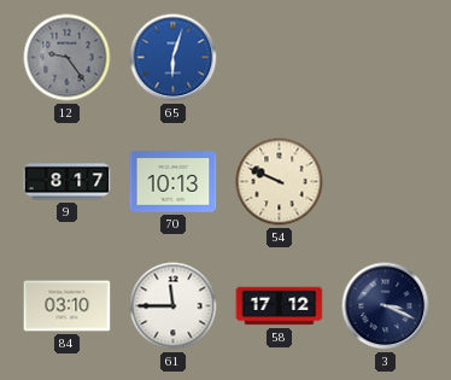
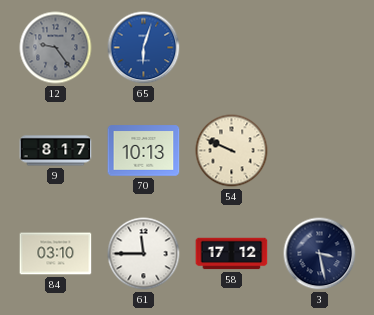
3: 3:19 -> 3:28
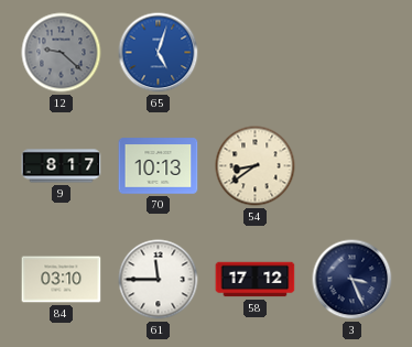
12: 9:24 -> 9:22
65: 6:03 -> 5:03
54: 9:49 -> 8:39
3: 3:28 -> 3:26
